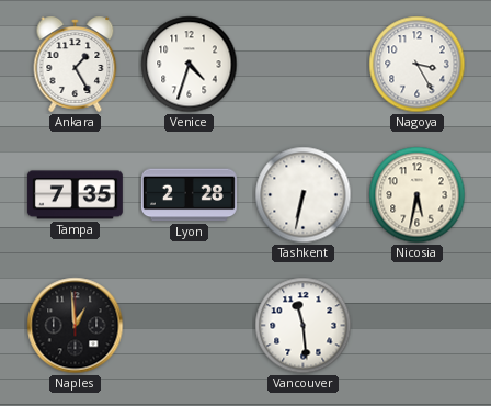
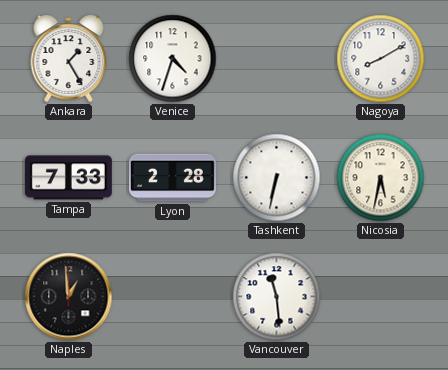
Nagoya: 3:25 -> 8:10
Tampa: 7:35 -> 7:33
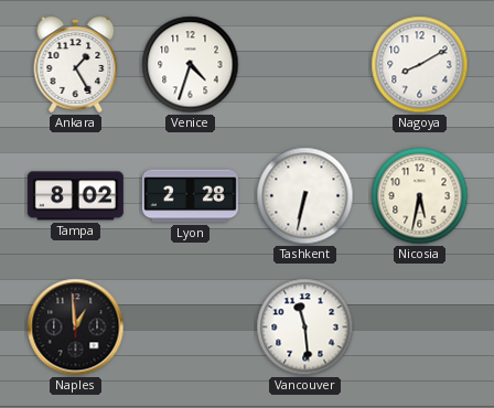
Tampa: 7:33 -> 8:02
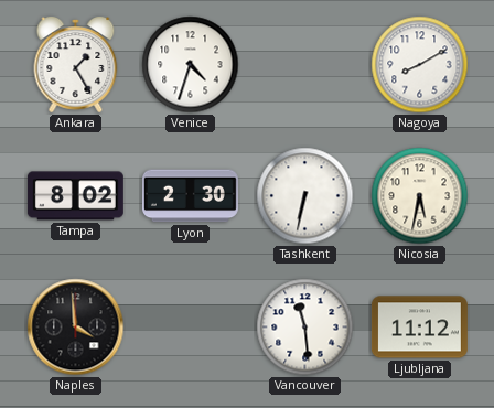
Lyon: 2:28 -> 2:30
Naples: 12:59 -> 3:59
Ljubljana: none -> 11:12
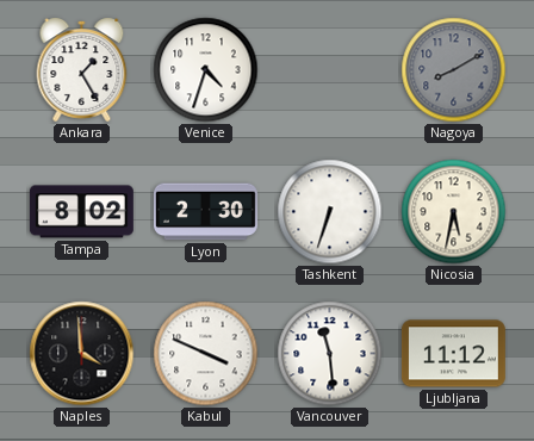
Nagoya dial: white -> grey
Tashkent: 6:32 -> 6:33
Kabul: none -> 3:49
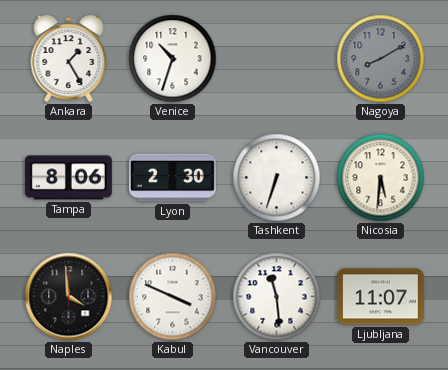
Venice: 4:33 -> 10:33
Tampa: 8:02 -> 8:06
Nicosia: 5:32 -> 5:31
Ljubljana: 11:12 -> 11:07
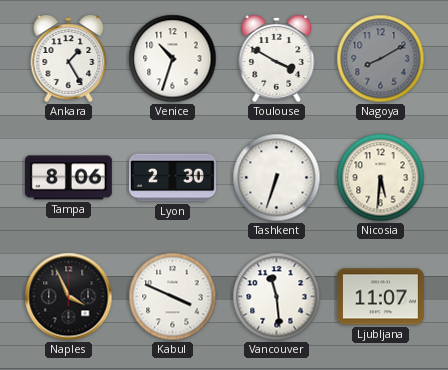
Toulouse: none -> 3:50
Naples: 3:59 -> 3:56
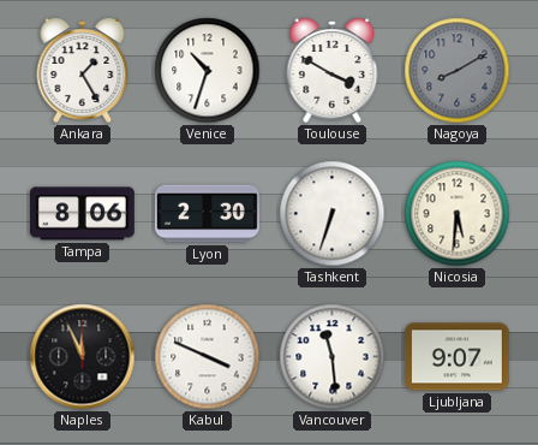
Naples: 3:56 -> 11:56
Ljubljana: 11:07 -> 9:07
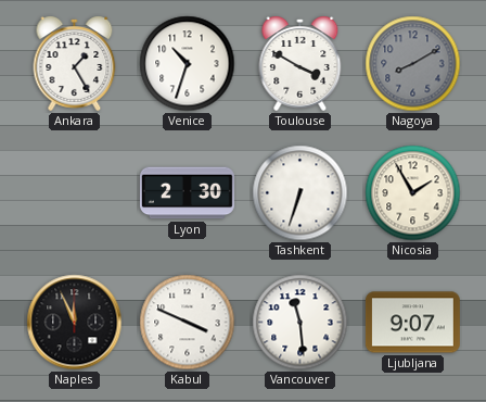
Tampa: 8:06 -> none
Nicosia: 5:31 -> 1:55
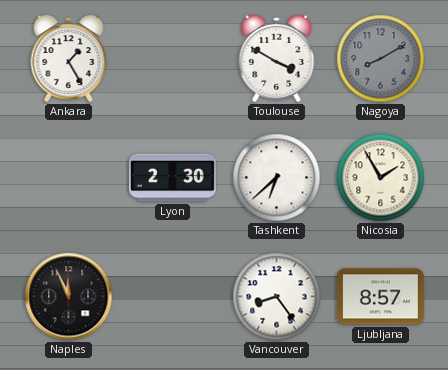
Venice: 10:33 -> none
Tashkent: 6:33 -> 6:38
Kabul: 3:49 -> none
Vancouver: 11:29 -> 8:24
Ljubljana: 9:07 -> 8:57
